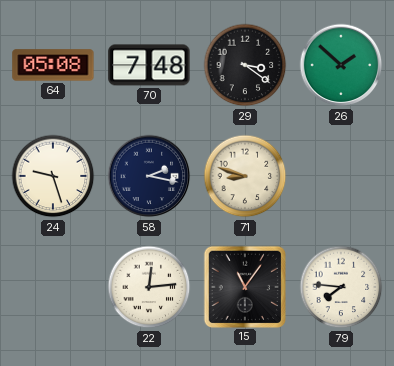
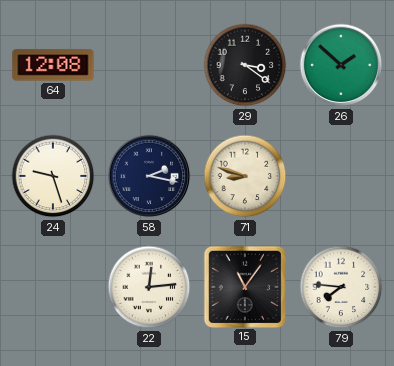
64: 05:08 -> 12:08
70: 7:48 -> none
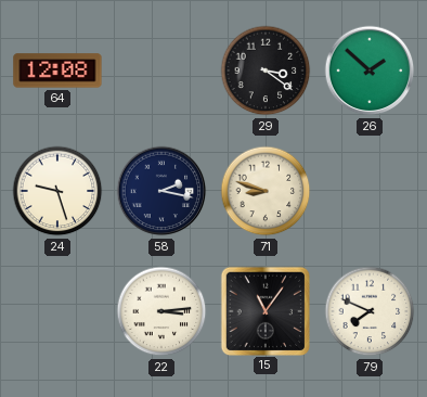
22: 12:14 -> 3:14
79: 7:46 -> 7:49
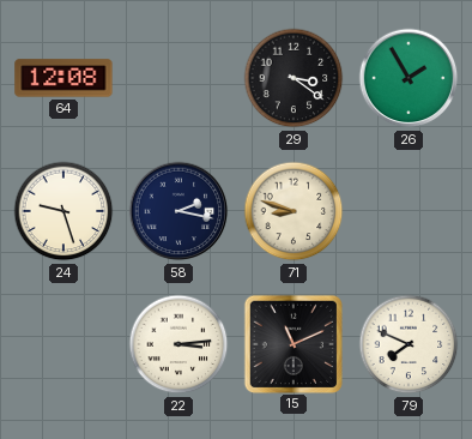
26: 1:52 -> 1:55
15: 11:06 -> 11:11
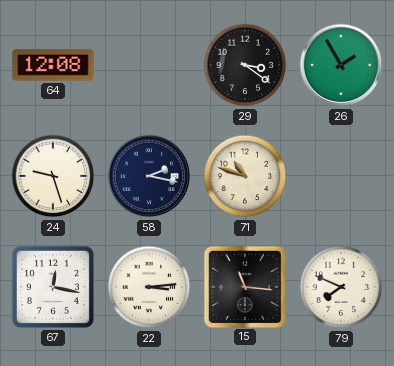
71: 8:48 -> 10:48
67: none -> 12:17
15: 11:11 -> 11:16
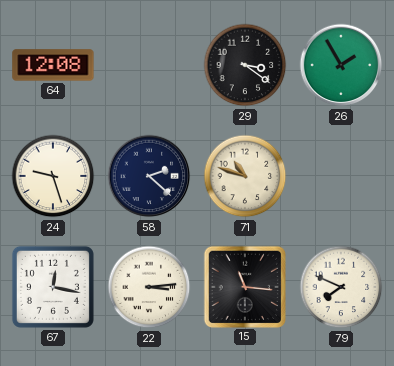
58: 2:17 -> 2:22
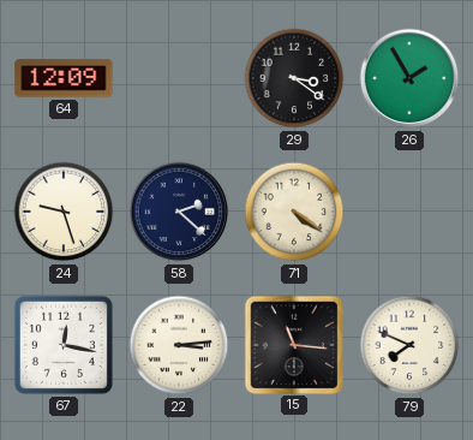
64: 12:08 -> 12:09
71: 10:48 -> 4:21
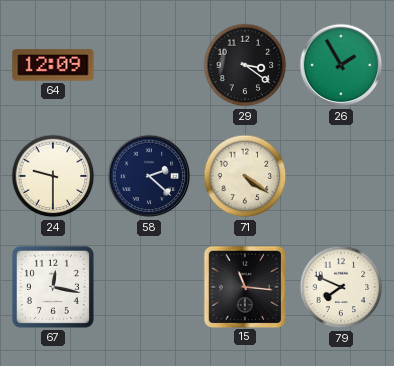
24: 9:27 -> 9:30
22: 3:14 -> none
